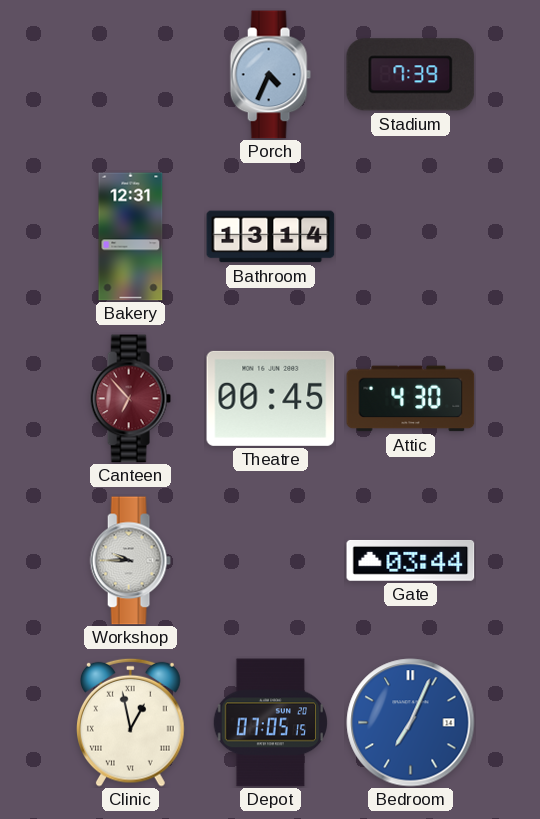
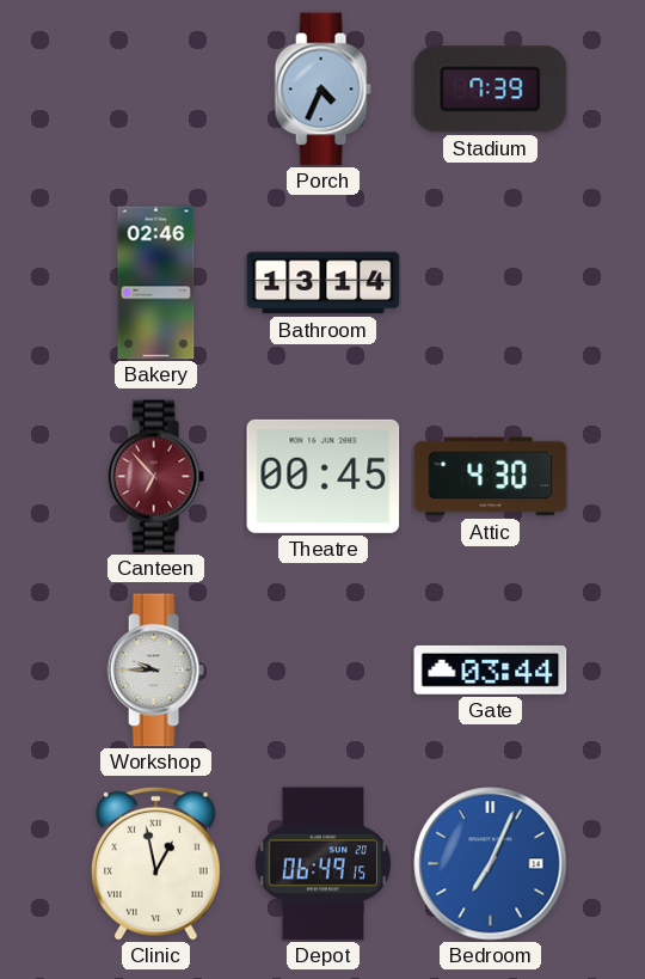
Bakery: 12:31 -> 02:46
Depot: 07:05 -> 06:49
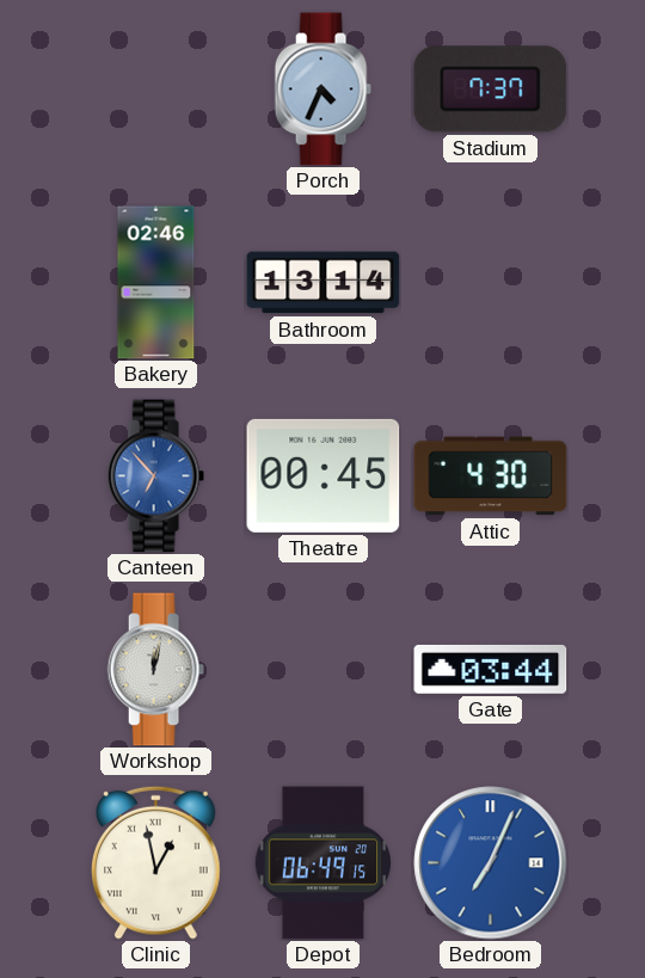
Stadium: 7:39 -> 7:37
Canteen dial: burgundy -> blue
Workshop: 9:45 -> 12:02
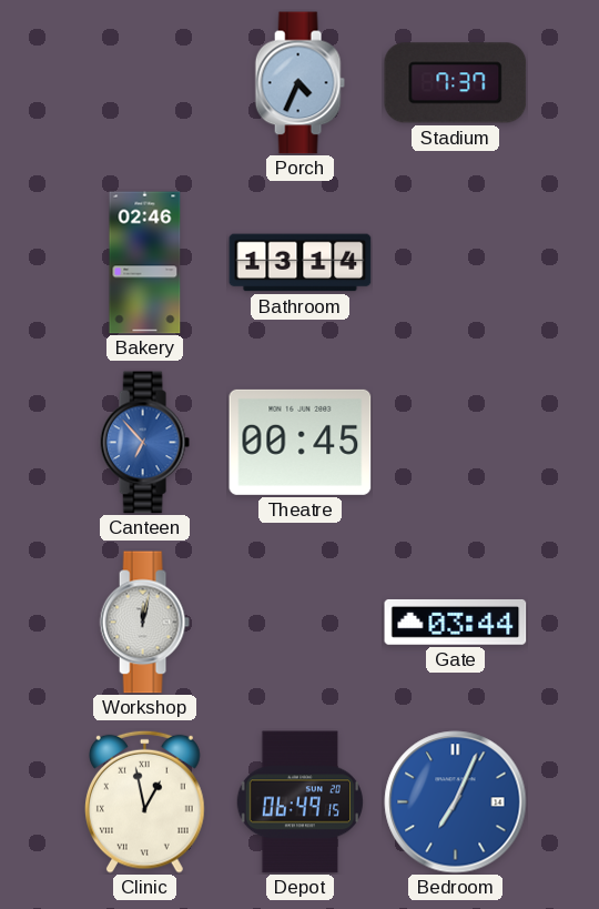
Attic: 4:30 -> none
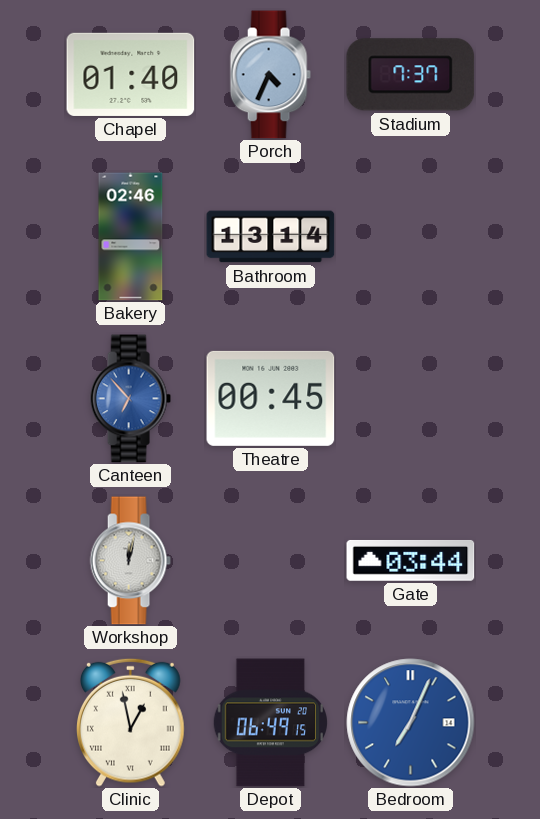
Chapel: none -> 01:40
